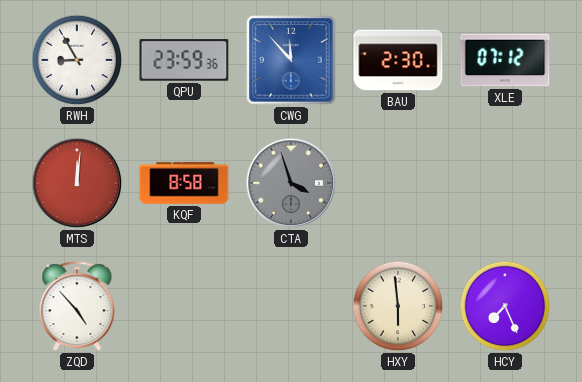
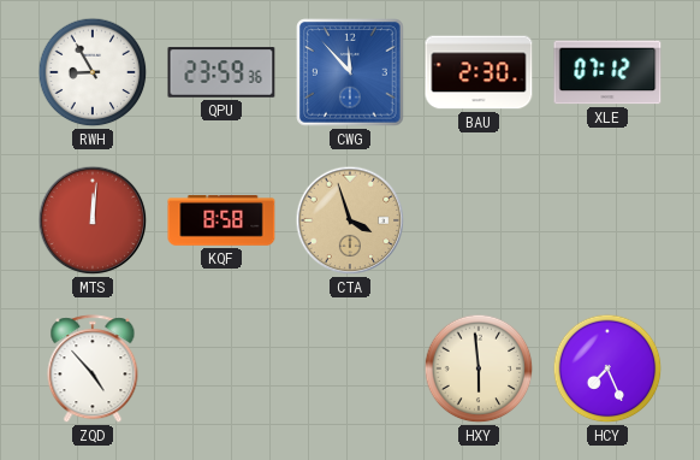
CTA dial: grey -> champagne
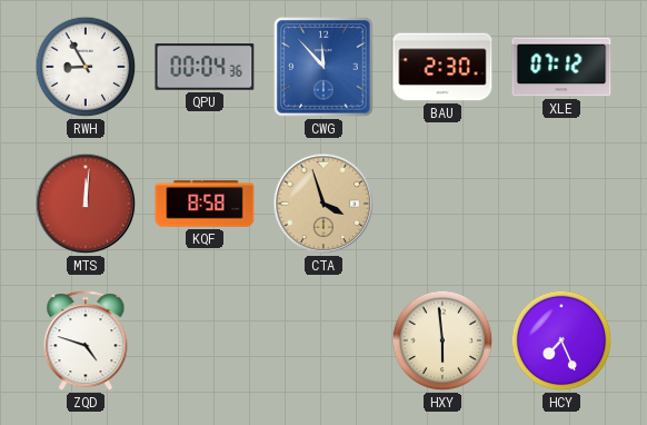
QPU: 23:59 -> 00:04
ZQD: 4:53 -> 4:48
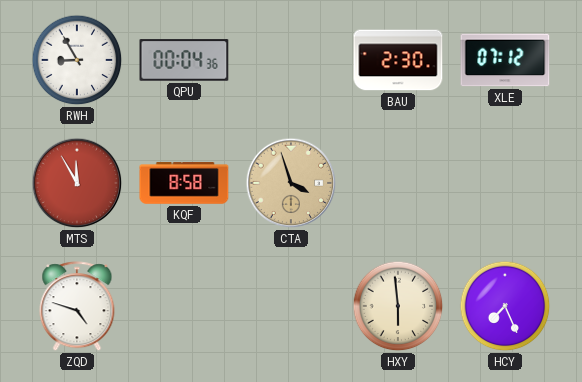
CWG: 11:53 -> none
MTS: 12:01 -> 11:55
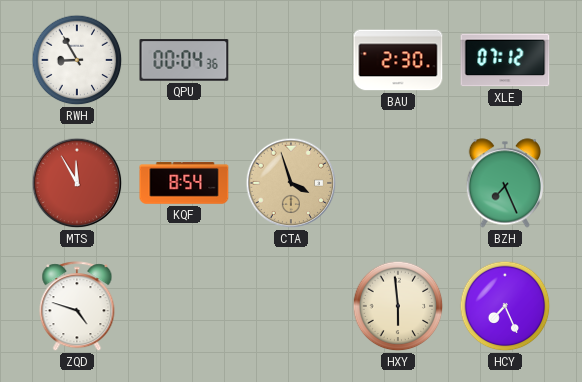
KQF: 8:58 -> 8:54
BZH: none -> 7:26
